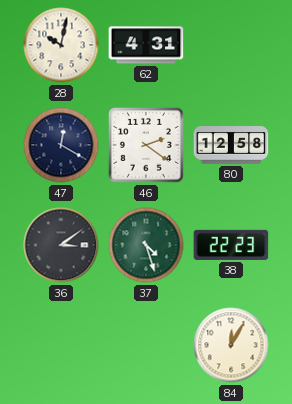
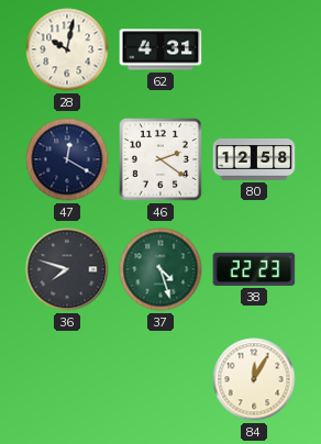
36: 3:09 -> 7:48
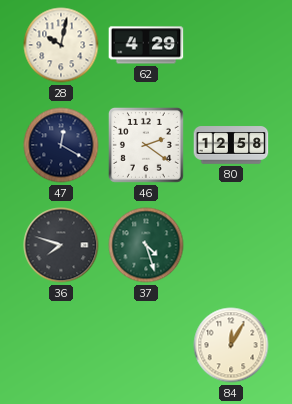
62: 4:31 -> 4:29
38: 22:23 -> none
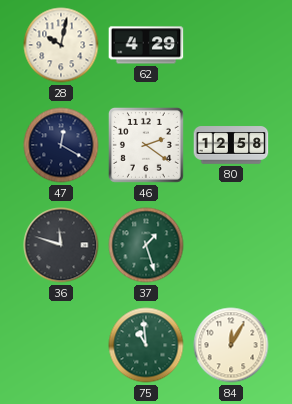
36: 7:48 -> 11:48
37: 4:27 -> 1:27
75: none -> 10:59
